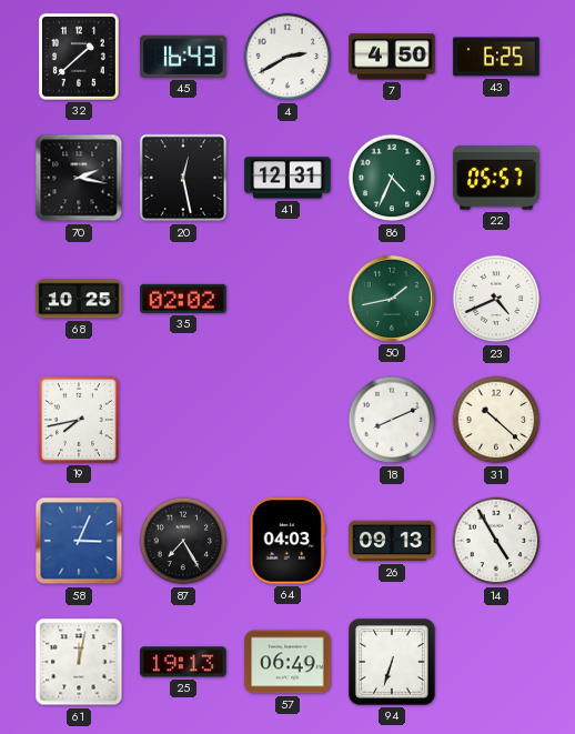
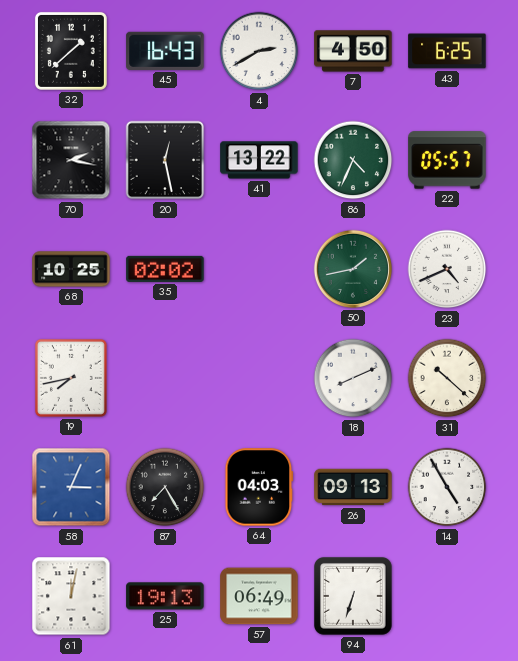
41: 12:31 -> 13:22
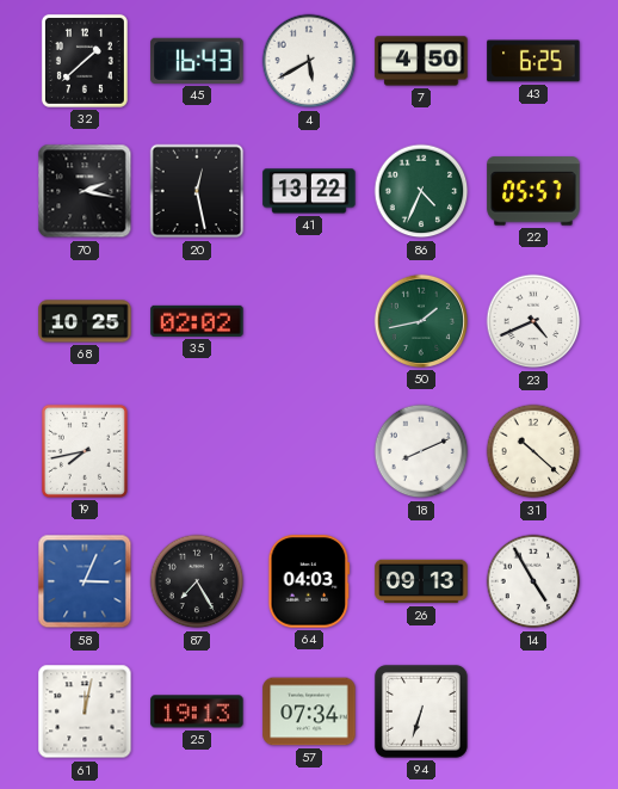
4: 2:40 -> 5:40
57: 06:49 -> 07:34
